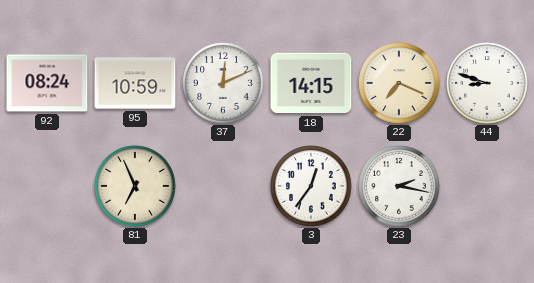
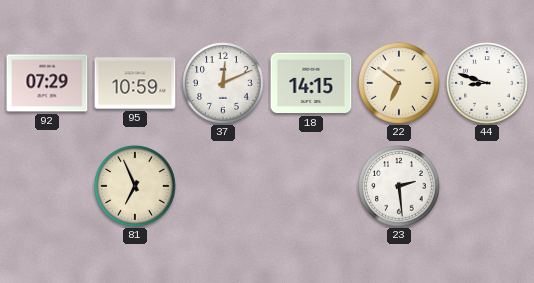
92: 08:24 -> 07:29
22: 7:19 -> 6:51
3: 12:36 -> none
23: 2:17 -> 2:29
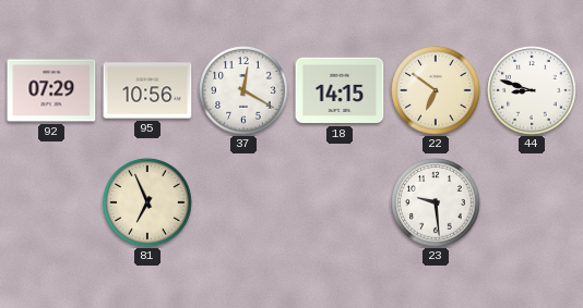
95: 10:59 -> 10:56
37: 12:11 -> 12:20
23: 2:29 -> 9:29
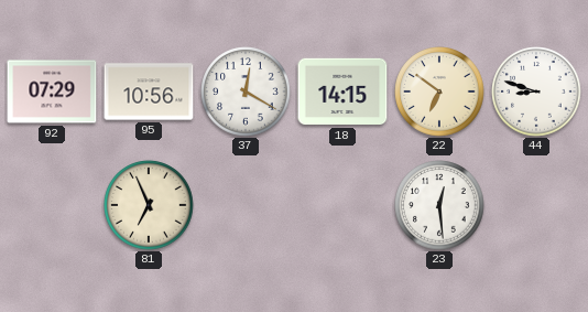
23: 9:29 -> 12:29
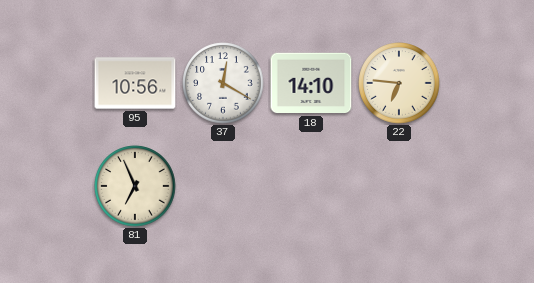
92: 07:29 -> none
18: 14:15 -> 14:10
22: 6:51 -> 6:46
44: 8:48 -> none
23: 12:29 -> none
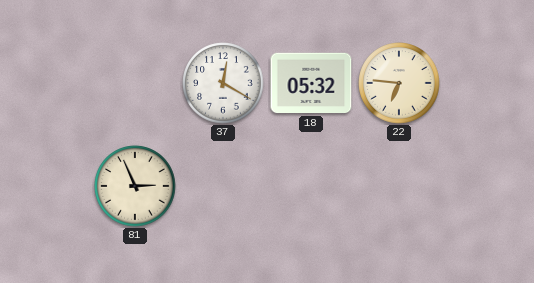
95: 10:56 -> none
18: 14:10 -> 05:32
81: 6:56 -> 2:56
